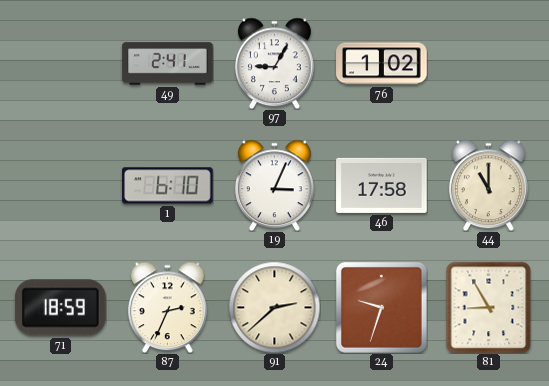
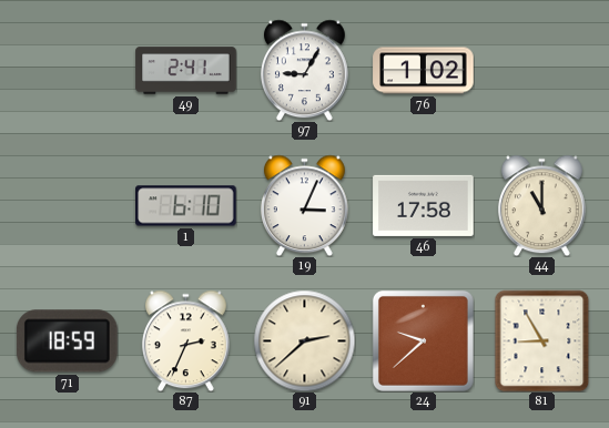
24: 9:33 -> 9:38
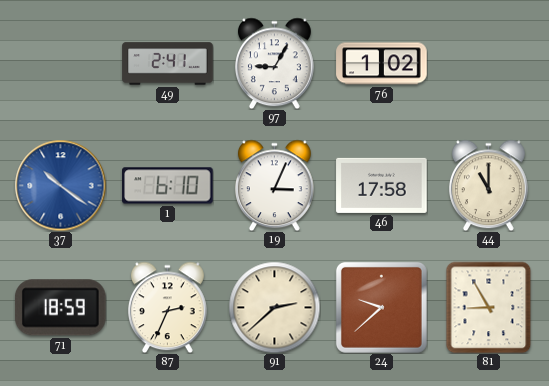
37: none -> 10:21
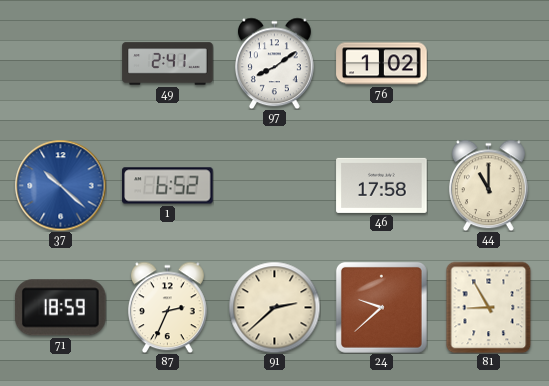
97: 9:05 -> 8:09
37: 10:21 -> 10:22
1: 6:10 -> 6:52
19: 3:04 -> none
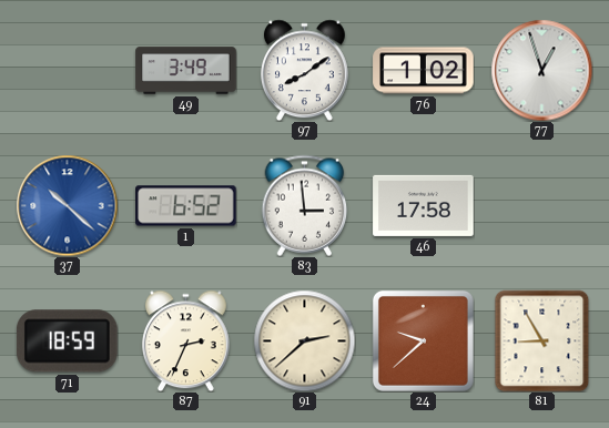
49: 2:41 -> 3:49
77: none -> 12:57
83: none -> 2:59
44: 11:00 -> none
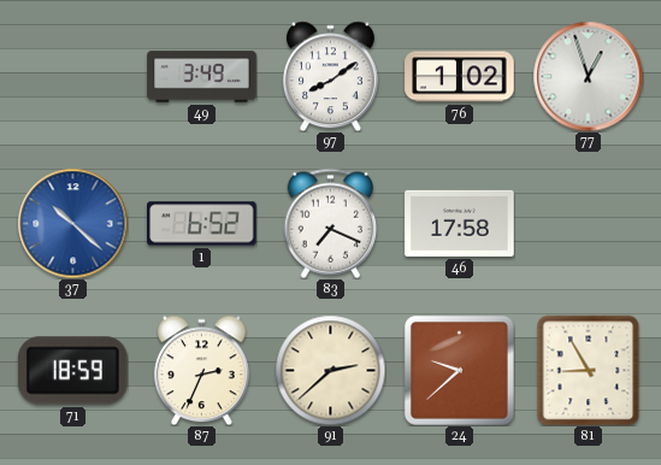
83: 2:59 -> 7:19
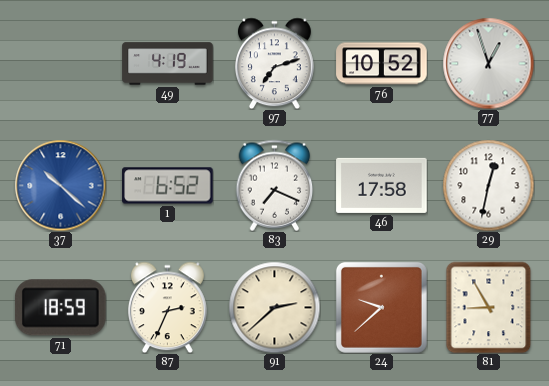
49: 3:49 -> 4:19
97: 8:09 -> 7:12
76: 1:02 -> 10:52
29: none -> 12:32
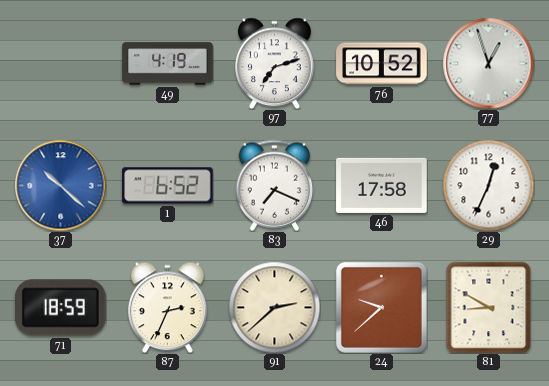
29: 12:32 -> 12:34
81: 8:55 -> 8:50
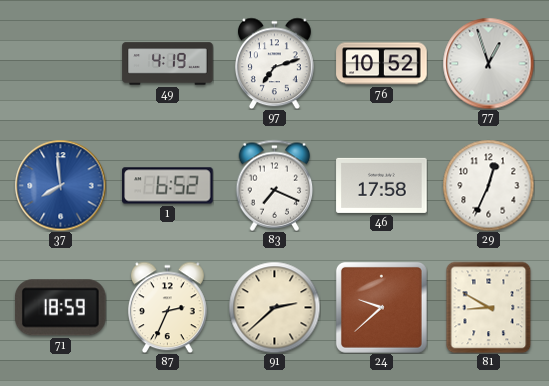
37: 10:22 -> 7:59
